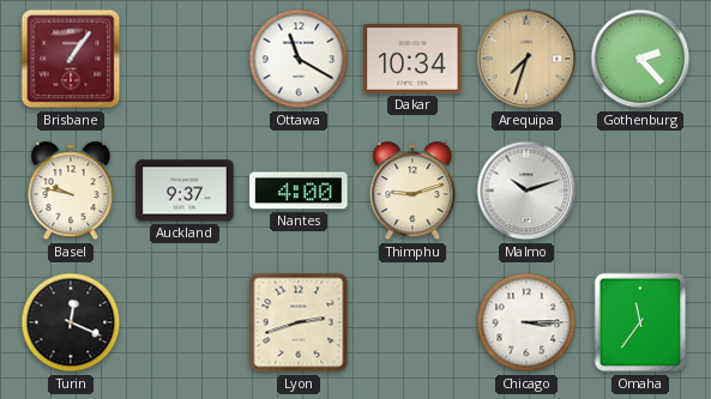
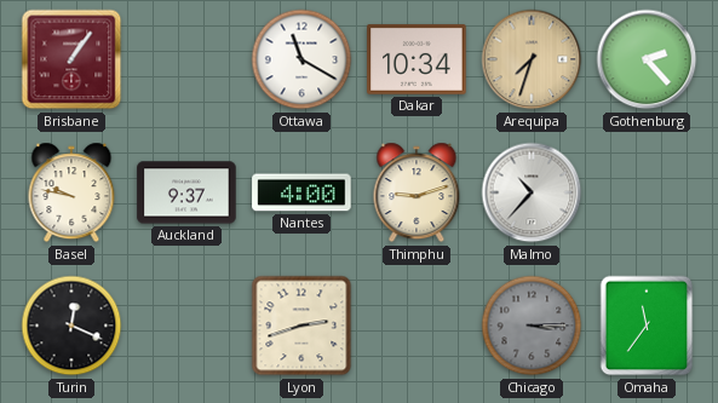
Malmo: 10:12 -> 10:37
Chicago dial: white -> grey
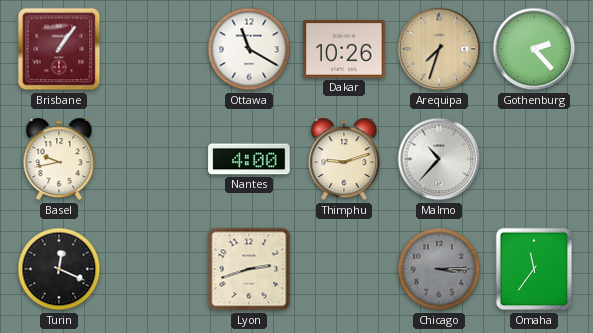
Dakar: 10:34 -> 10:26
Basel: 9:47 -> 9:43
Auckland: 9:37 -> none
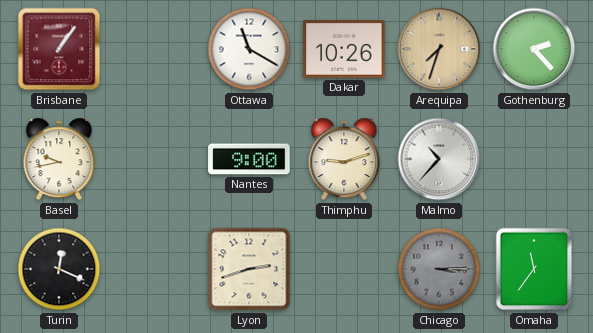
Nantes: 4:00 -> 9:00
